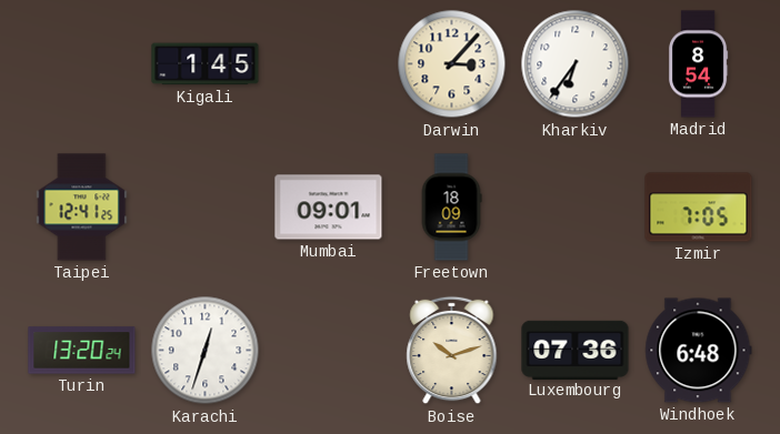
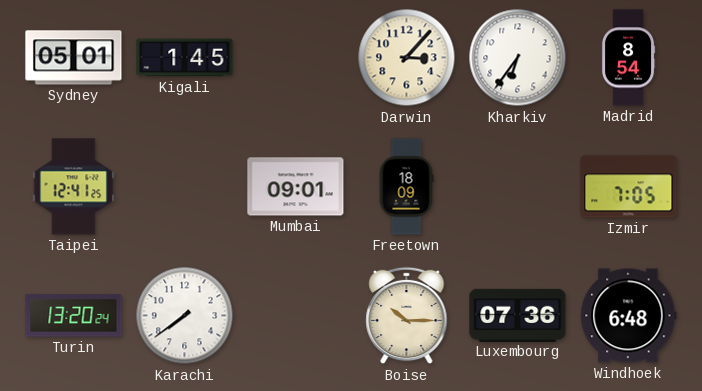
Sydney: none -> 05:01
Karachi: 12:33 -> 7:39
Boise: 10:12 -> 10:15
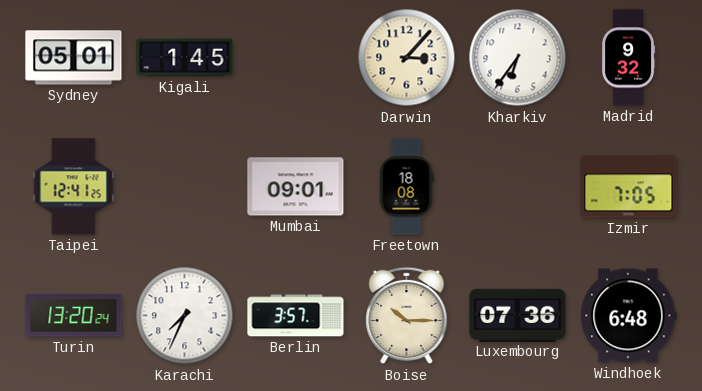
Madrid: 8:54 -> 9:32
Freetown: 18:09 -> 18:08
Karachi: 7:39 -> 7:34
Berlin: none -> 3:57
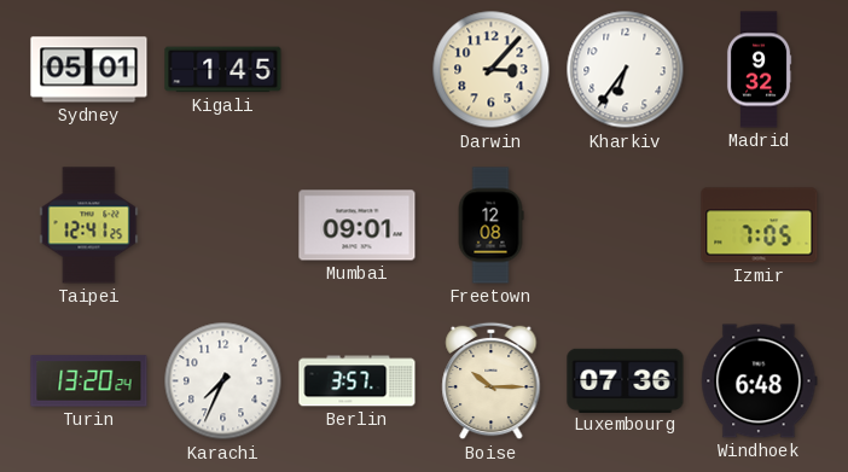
Freetown: 18:08 -> 12:08
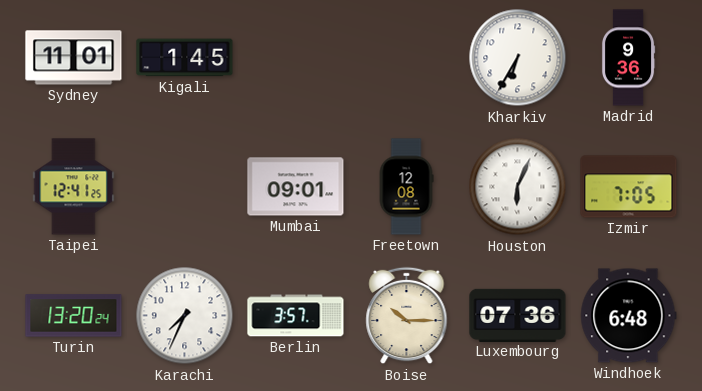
Sydney: 05:01 -> 11:01
Darwin: 3:07 -> none
Kharkiv: 6:36 -> 6:35
Madrid: 9:32 -> 9:36
Houston: none -> 6:04
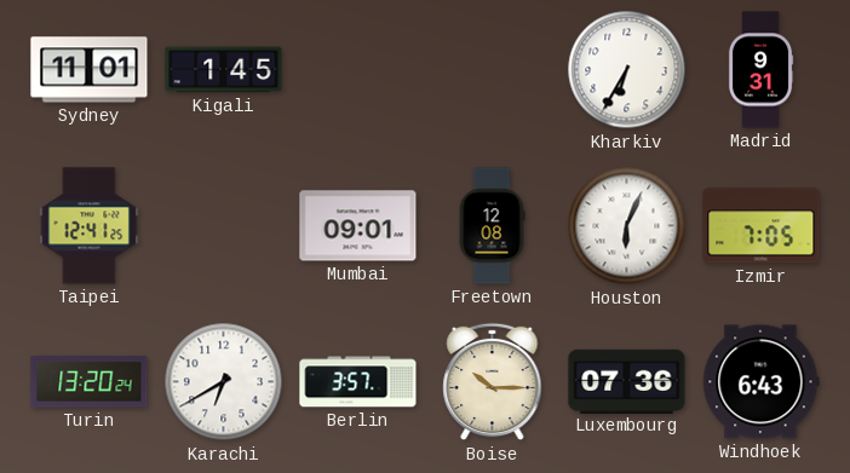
Madrid: 9:36 -> 9:31
Karachi: 7:34 -> 6:40
Windhoek: 6:48 -> 6:43
